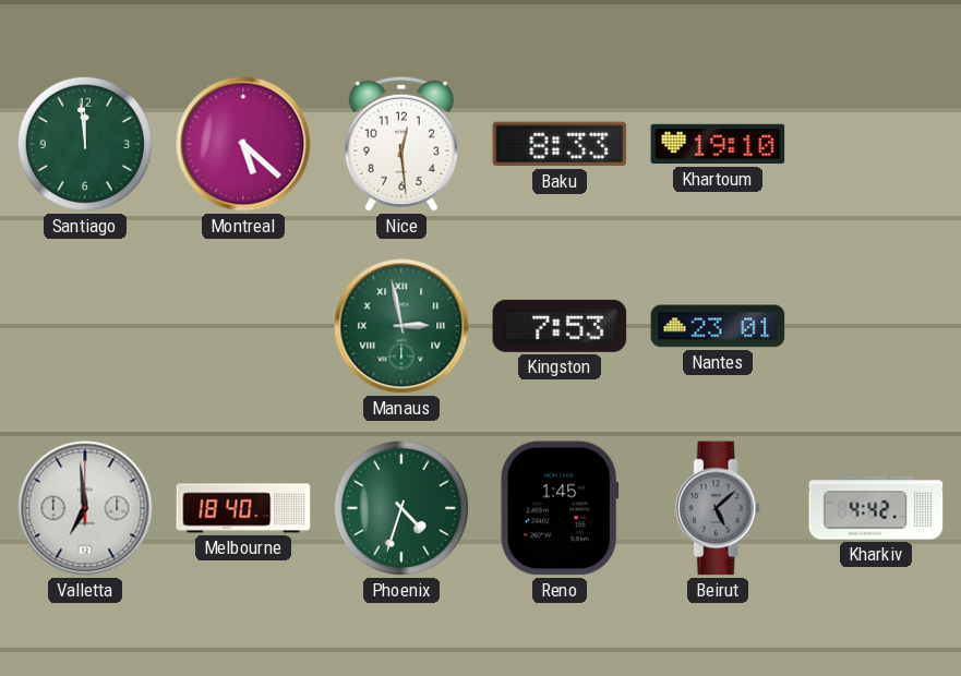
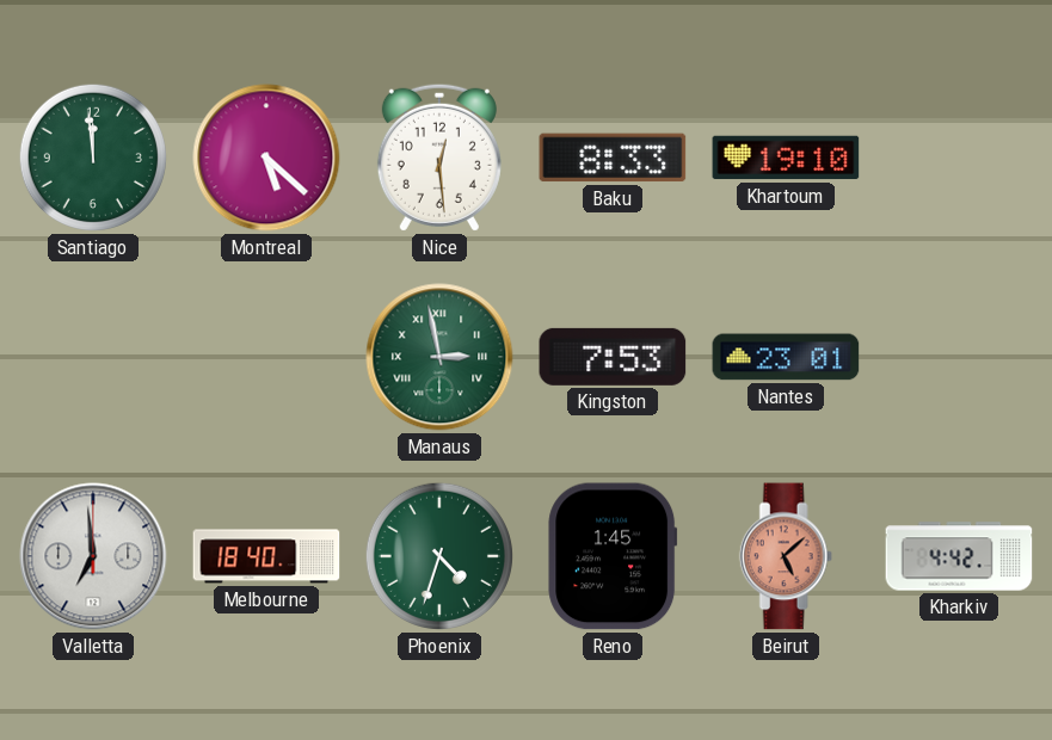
Beirut dial: grey -> salmon
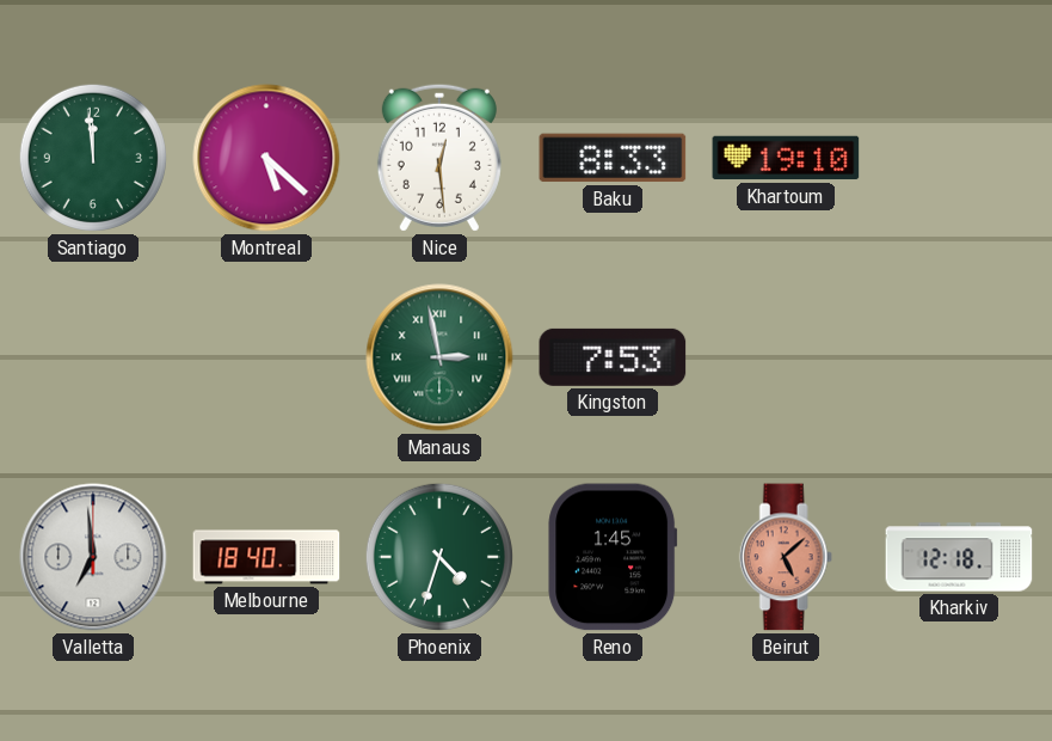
Nantes: 23:01 -> none
Kharkiv: 4:42 -> 12:18
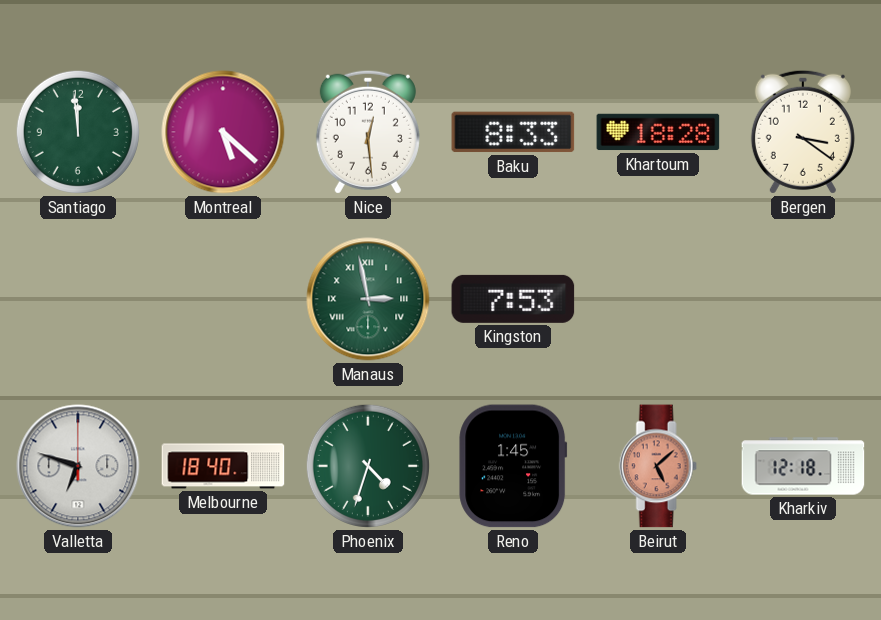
Khartoum: 19:10 -> 18:28
Bergen: none -> 3:21
Valletta: 6:59 -> 6:48
